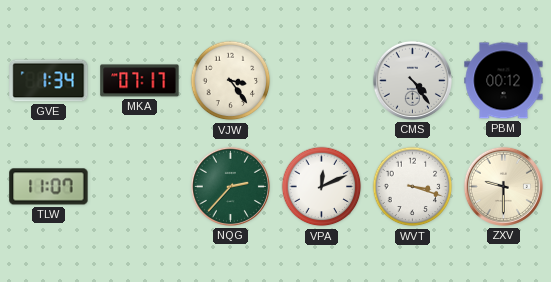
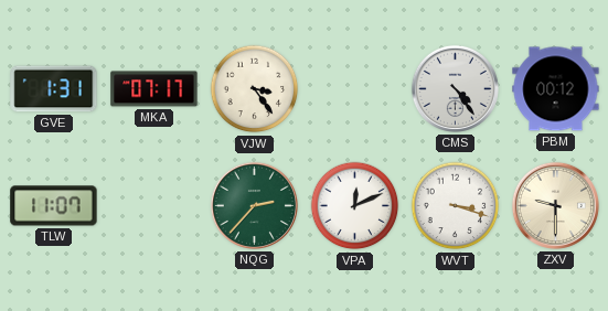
GVE: 1:34 -> 1:31
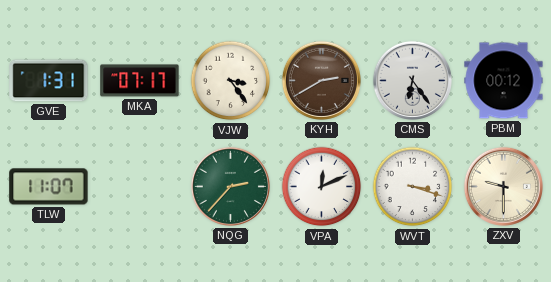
KYH: none -> 2:40
CMS: 4:24 -> 6:24
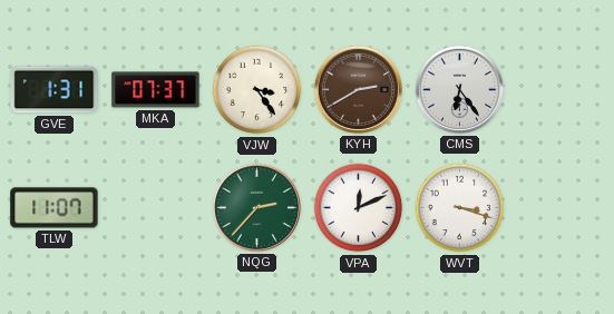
MKA: 07:17 -> 07:37
PBM: 00:12 -> none
ZXV: 9:30 -> none
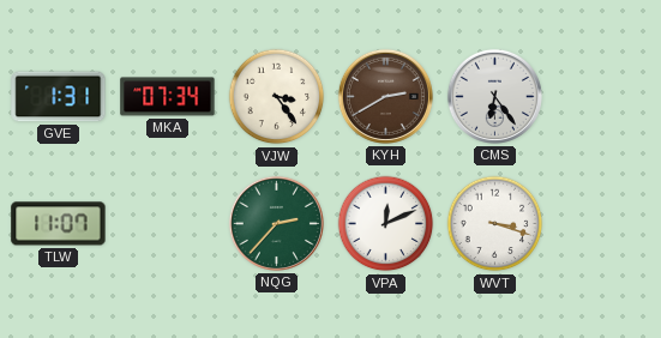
MKA: 07:37 -> 07:34
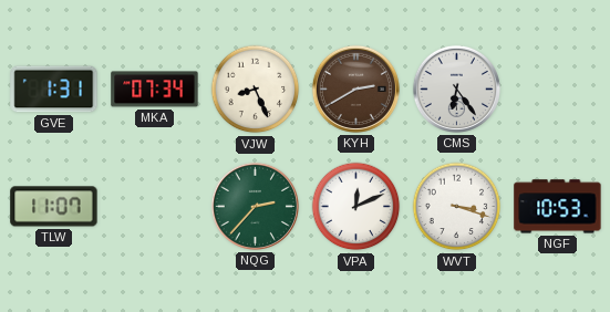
VJW: 3:24 -> 8:26
NGF: none -> 10:53
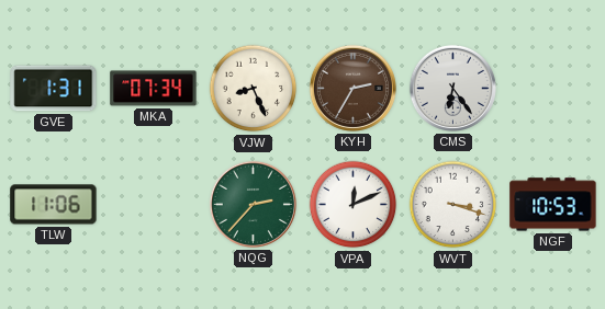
KYH: 2:40 -> 2:35
TLW: 11:07 -> 11:06
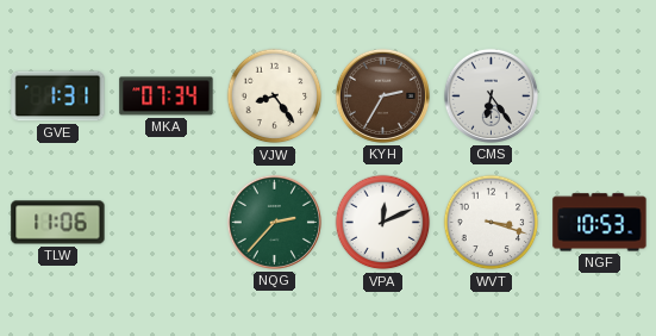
VJW: 8:26 -> 8:24
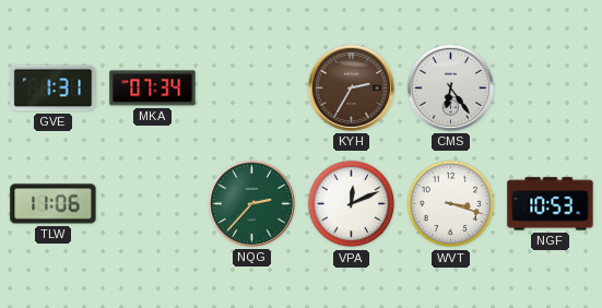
VJW: 8:24 -> none
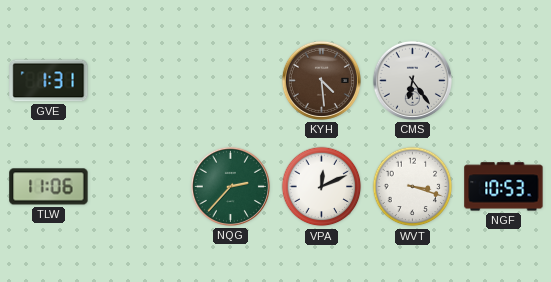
MKA: 07:34 -> none
KYH: 2:35 -> 4:29
